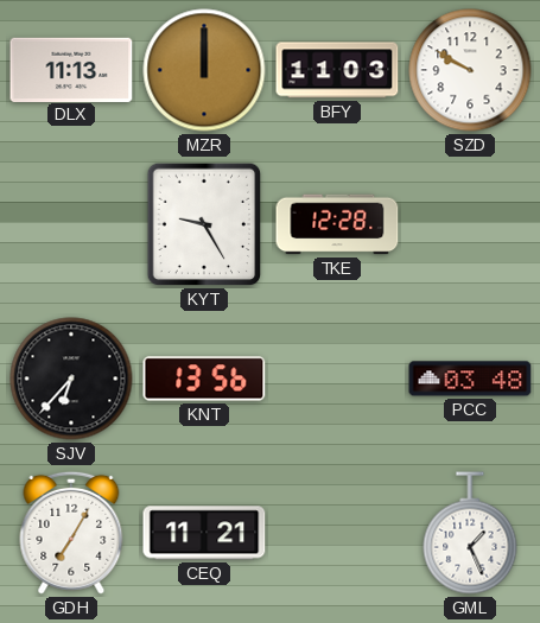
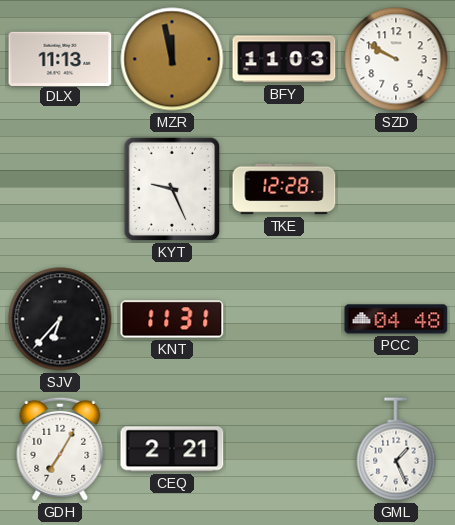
MZR: 12:00 -> 11:58
KYT: 9:25 -> 9:26
KNT: 13:56 -> 11:31
PCC: 03:48 -> 04:48
CEQ: 11:21 -> 2:21
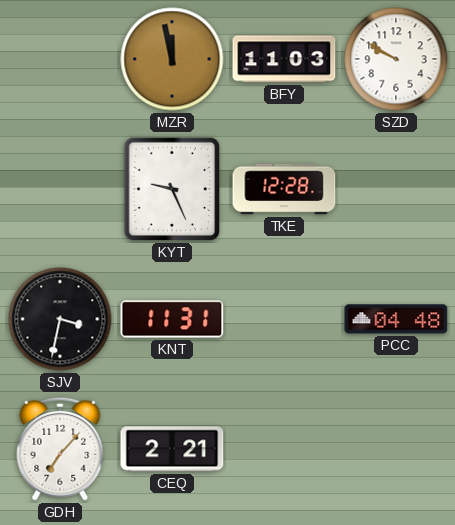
DLX: 11:13 -> none
SJV: 6:37 -> 3:32
GDH: 7:05 -> 7:07
GML: 1:26 -> none
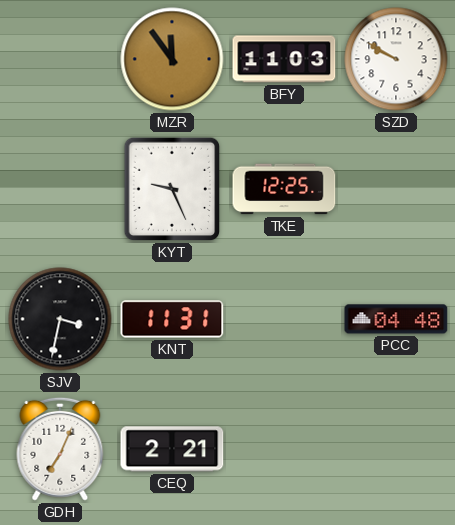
MZR: 11:58 -> 11:54
TKE: 12:28 -> 12:25
GDH: 7:07 -> 7:04
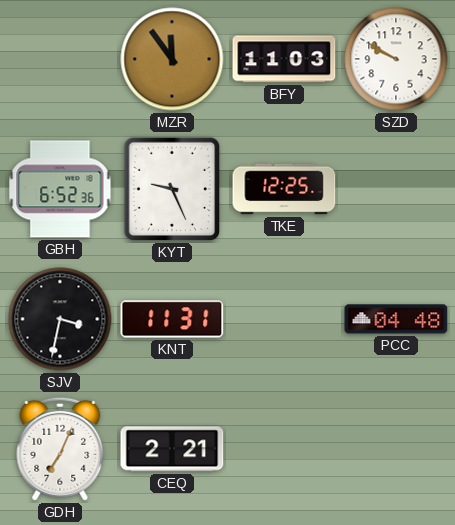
GBH: none -> 6:52
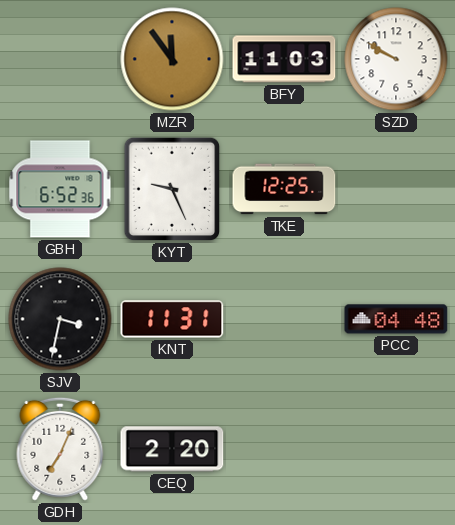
CEQ: 2:21 -> 2:20
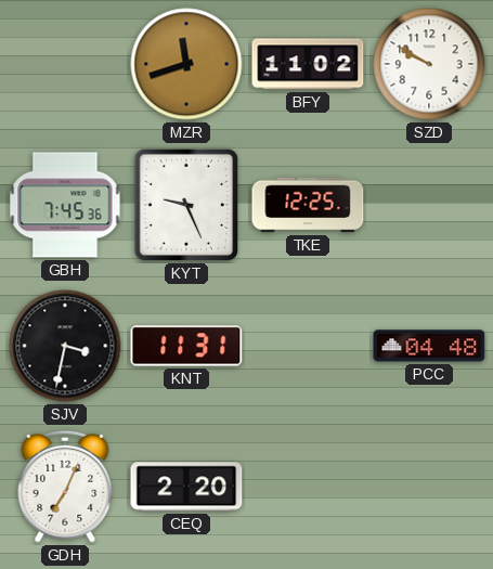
MZR: 11:54 -> 11:42
BFY: 11:03 -> 11:02
GBH: 6:52 -> 7:45
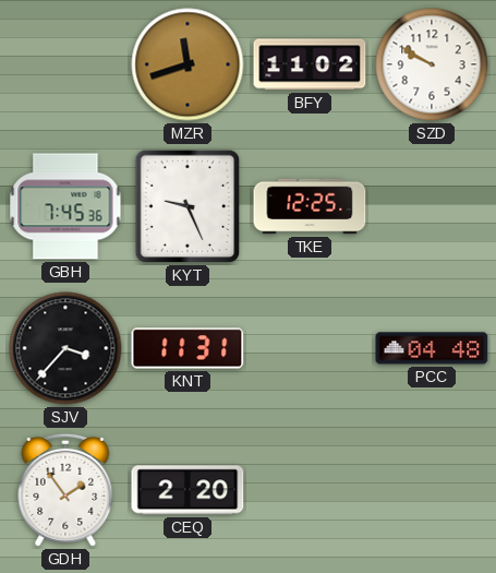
SJV: 3:32 -> 3:37
GDH: 7:04 -> 1:54
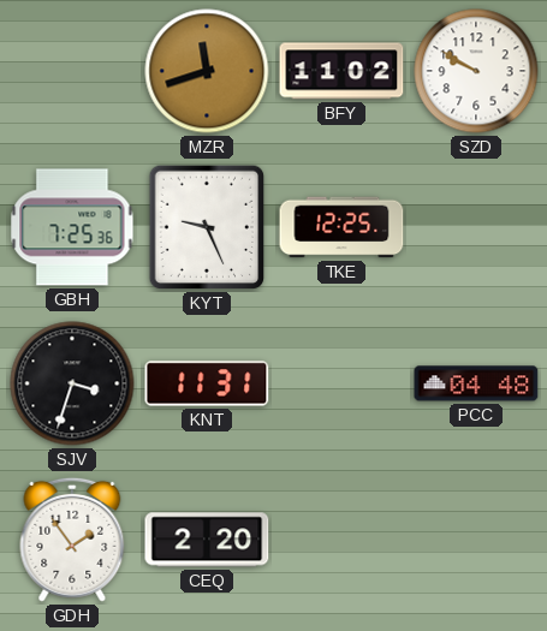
GBH: 7:45 -> 7:25
SJV: 3:37 -> 3:33
